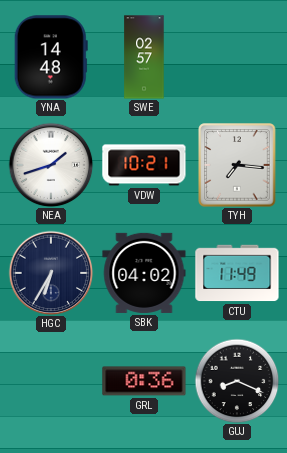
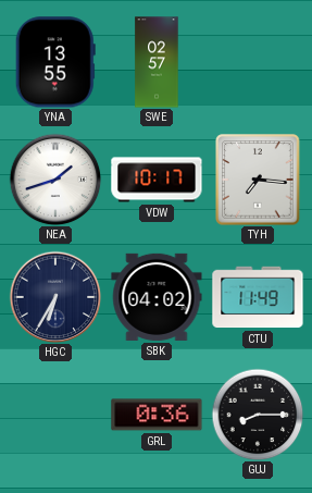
YNA: 14:48 -> 13:55
VDW: 10:21 -> 10:17
GUJ: 8:19 -> 8:15
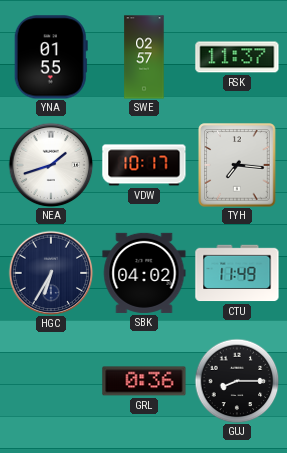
YNA: 13:55 -> 01:55
RSK: none -> 11:37
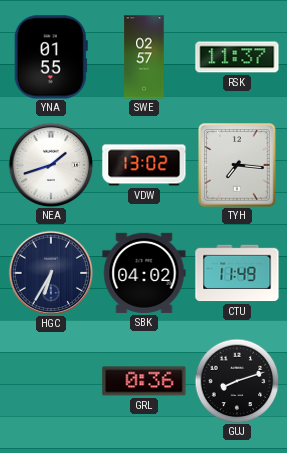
VDW: 10:17 -> 13:02
GUJ: 8:15 -> 8:12
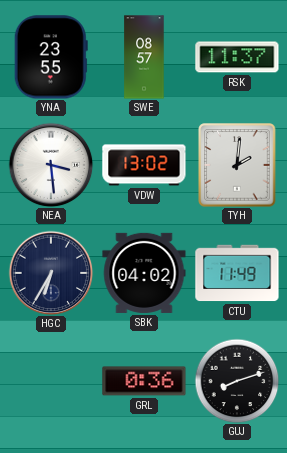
YNA: 01:55 -> 23:55
SWE: 02:57 -> 08:57
NEA: 1:42 -> 3:29
TYH: 7:16 -> 2:01
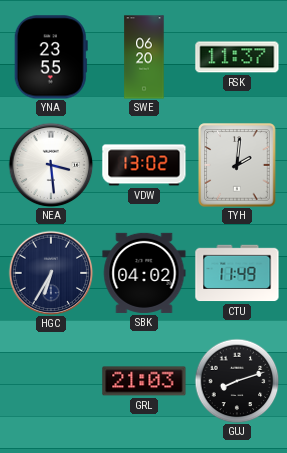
SWE: 08:57 -> 06:20
GRL: 0:36 -> 21:03
